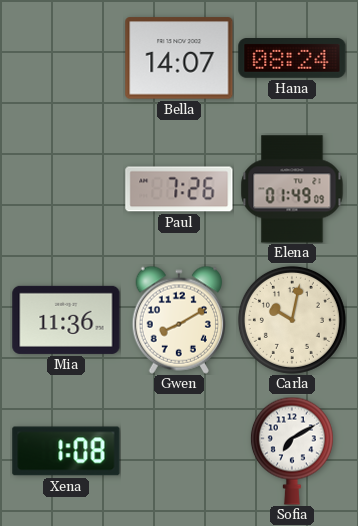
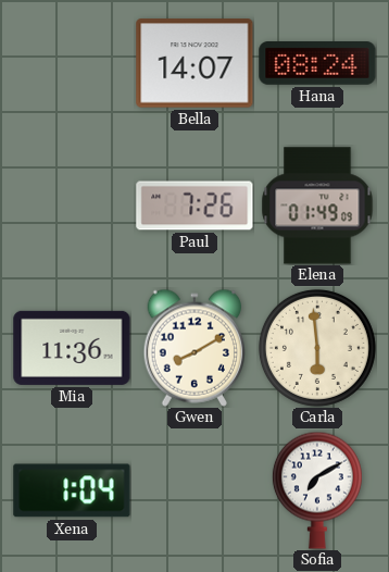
Carla: 10:02 -> 5:59
Xena: 1:08 -> 1:04
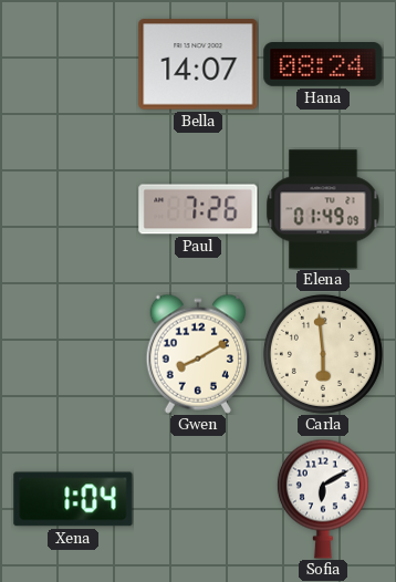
Mia: 11:36 -> none
Sofia: 7:10 -> 6:10
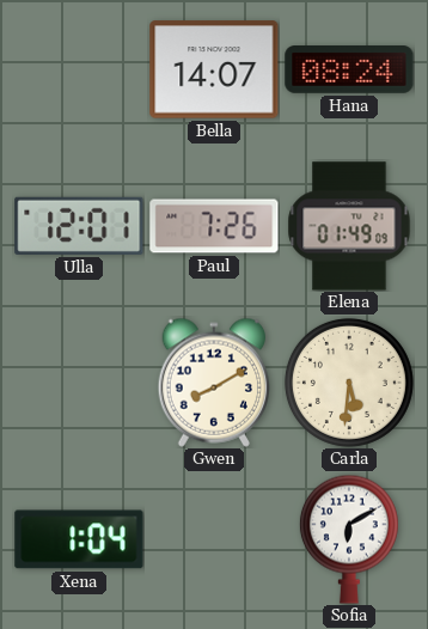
Ulla: none -> 12:01
Carla: 5:59 -> 5:31
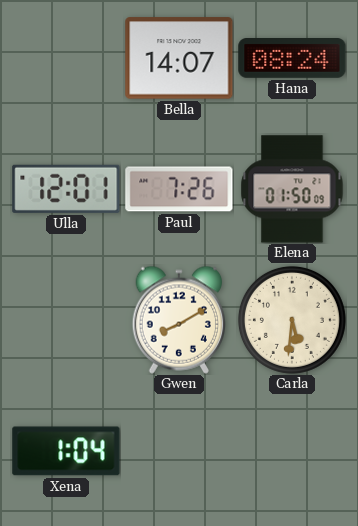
Elena: 01:49 -> 01:50
Sofia: 6:10 -> none
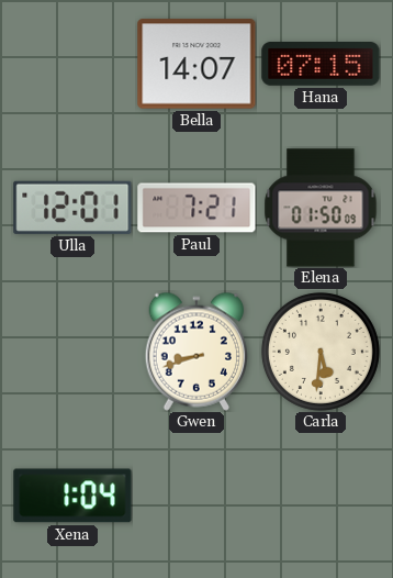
Hana: 08:24 -> 07:15
Paul: 7:26 -> 7:21
Gwen: 8:10 -> 8:42
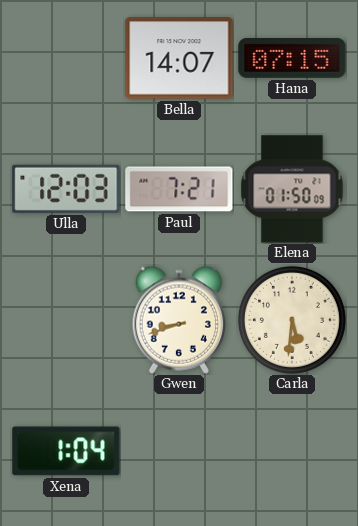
Ulla: 12:01 -> 12:03
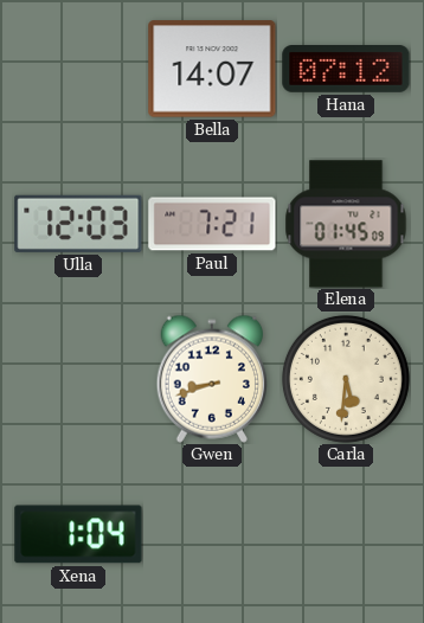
Hana: 07:15 -> 07:12
Elena: 01:50 -> 01:45
